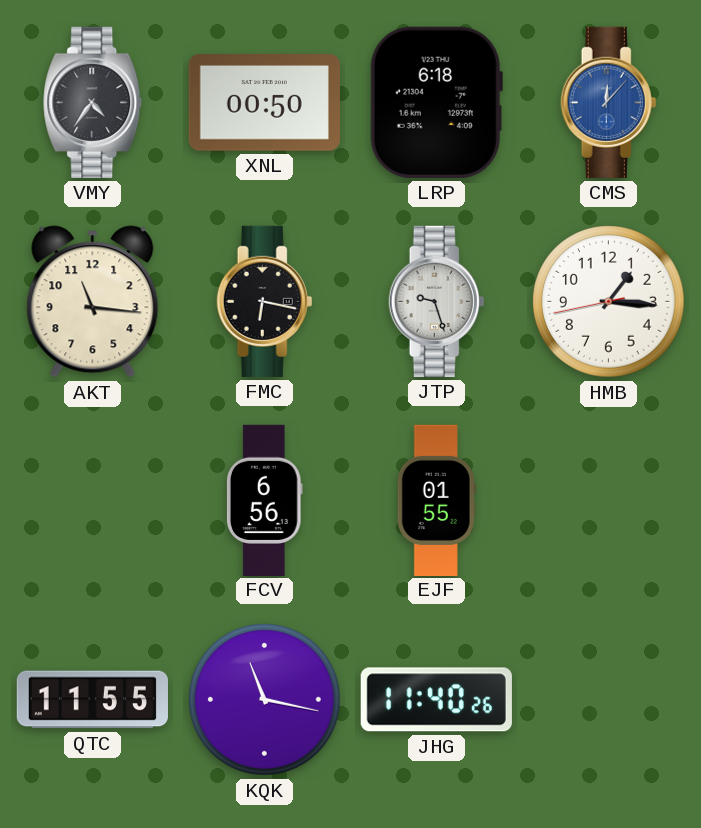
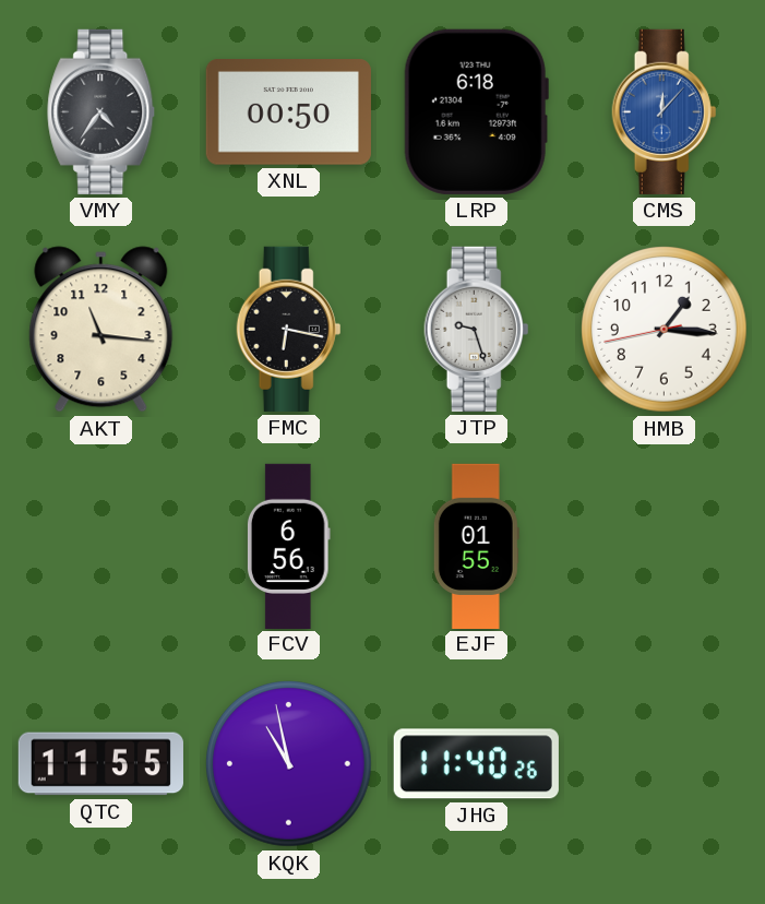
KQK: 11:17 -> 10:58
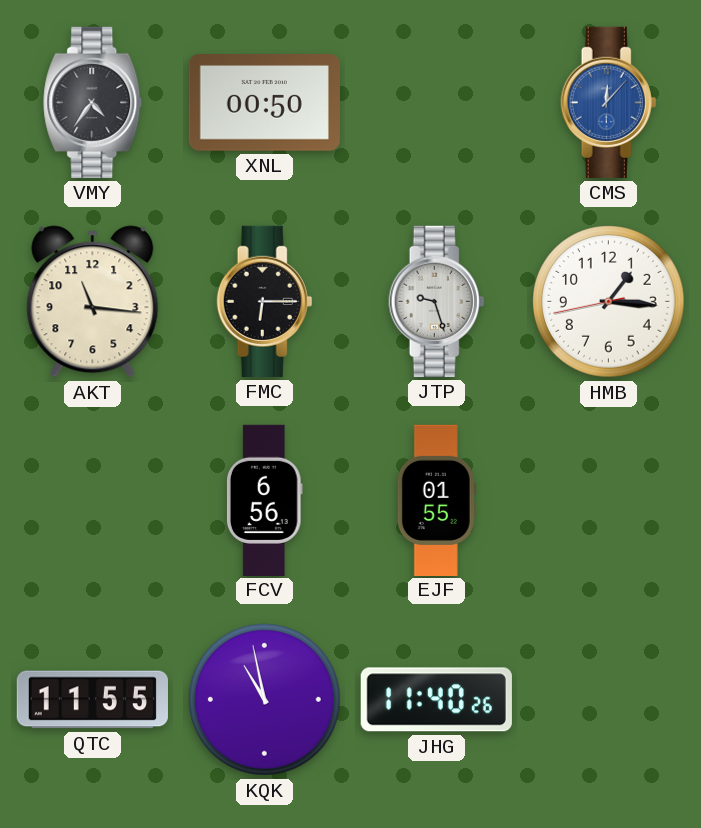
LRP: 6:18 -> none
FMC: 6:17 -> 6:15
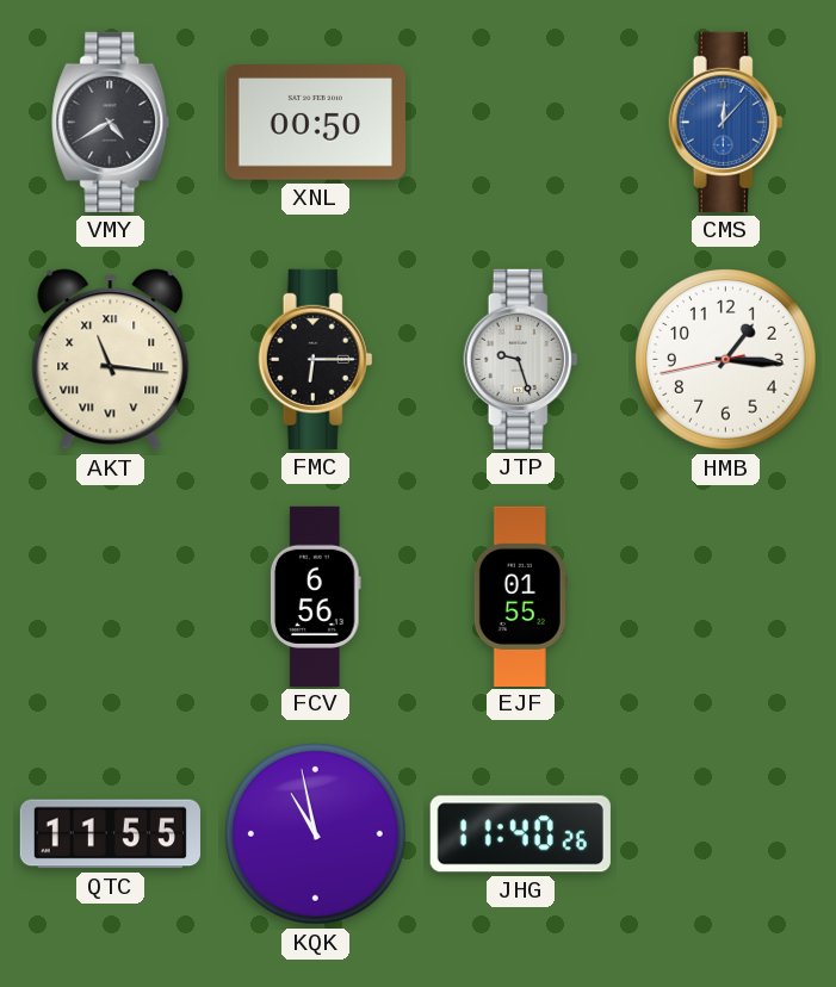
VMY: 4:36 -> 4:40
AKT numerals: Arabic -> Roman
